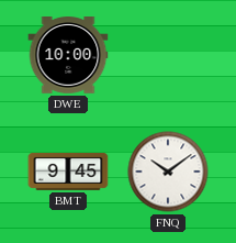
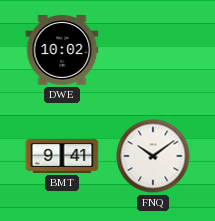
DWE: 10:00 -> 10:02
BMT: 9:45 -> 9:41
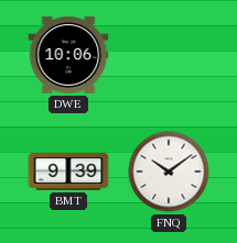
DWE: 10:02 -> 10:06
BMT: 9:41 -> 9:39
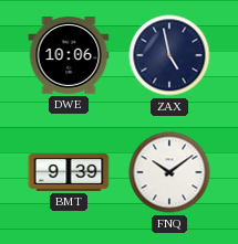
ZAX: none -> 4:58
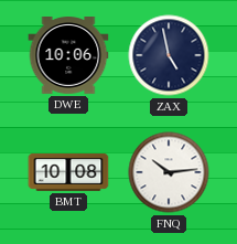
BMT: 9:39 -> 10:08
FNQ: 10:09 -> 10:14
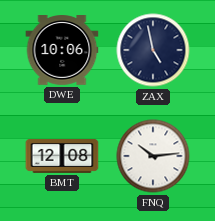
BMT: 10:08 -> 12:08
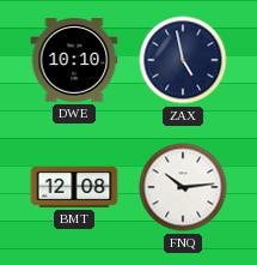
DWE: 10:06 -> 10:10
